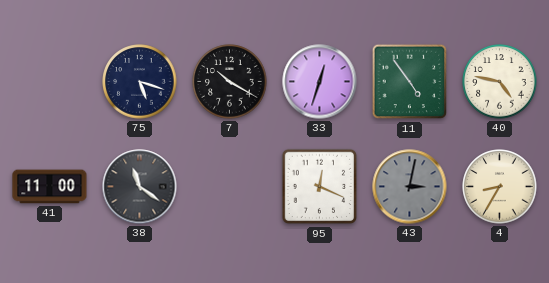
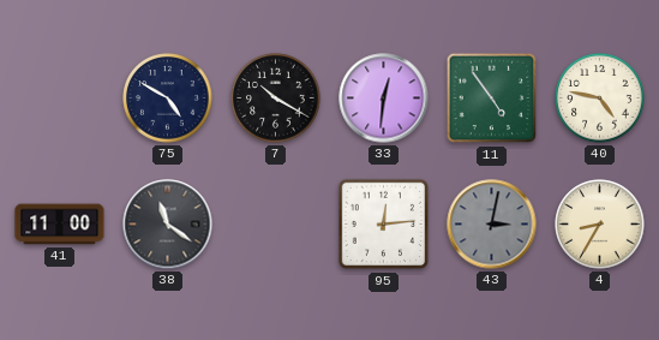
75: 5:18 -> 4:50
33: 12:33 -> 12:31
95: 12:19 -> 12:14
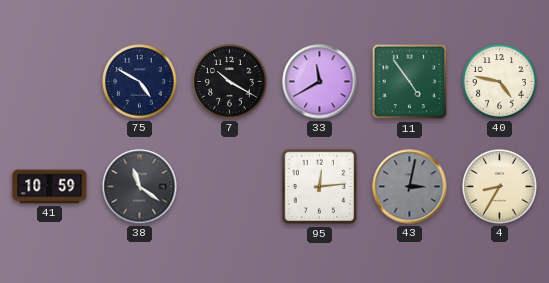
33: 12:31 -> 11:40
41: 11:00 -> 10:59
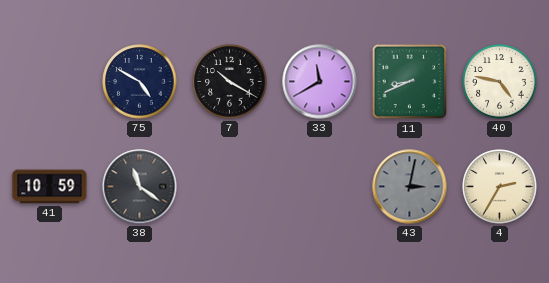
11: 4:54 -> 8:41
95: 12:14 -> none
4: 8:35 -> 2:35
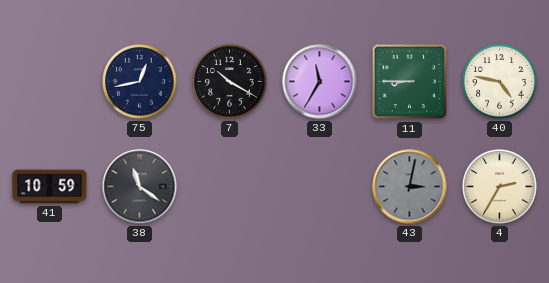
75: 4:50 -> 12:43
33: 11:40 -> 11:35
11: 8:41 -> 8:45
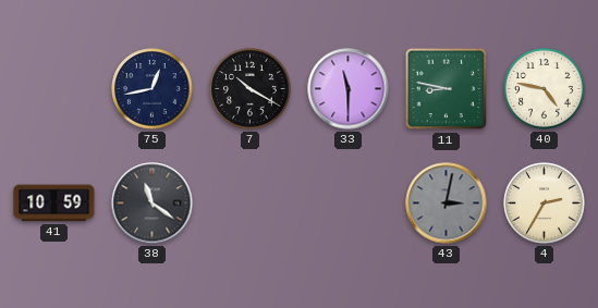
33: 11:35 -> 11:30
11: 8:45 -> 8:47
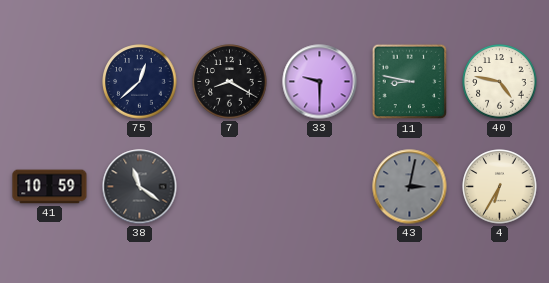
75: 12:43 -> 12:38
7: 10:20 -> 8:20
33: 11:30 -> 9:30
4: 2:35 -> 6:35
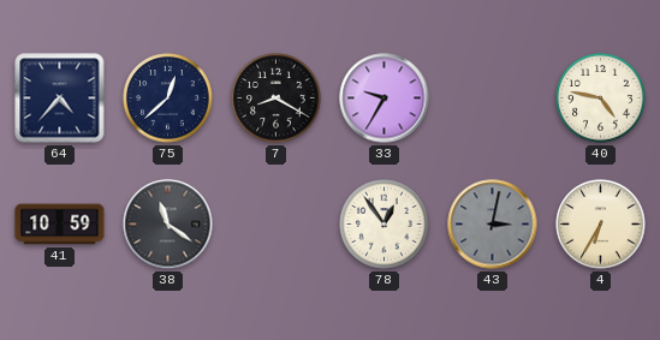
64: none -> 4:37
33: 9:30 -> 9:35
11: 8:47 -> none
78: none -> 12:54
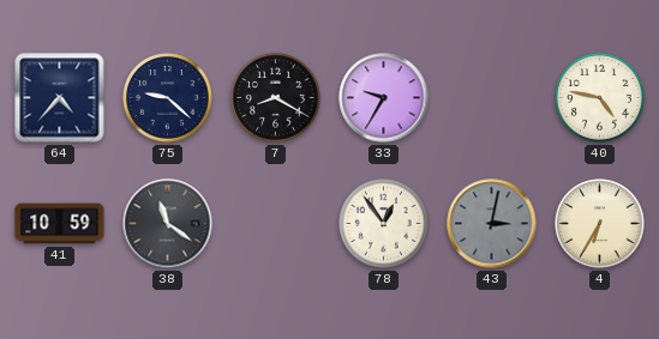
75: 12:38 -> 9:22
